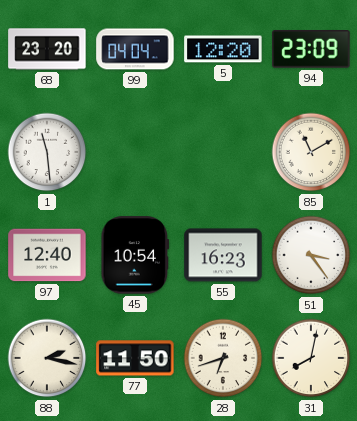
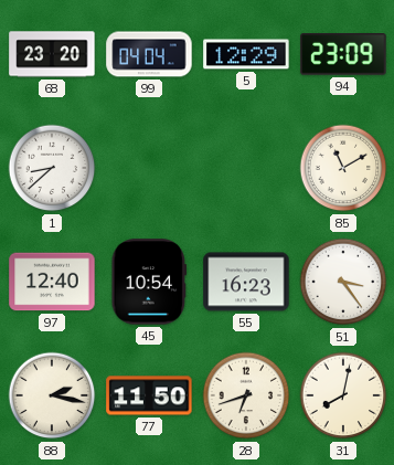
5: 12:20 -> 12:29
1: 11:29 -> 8:38
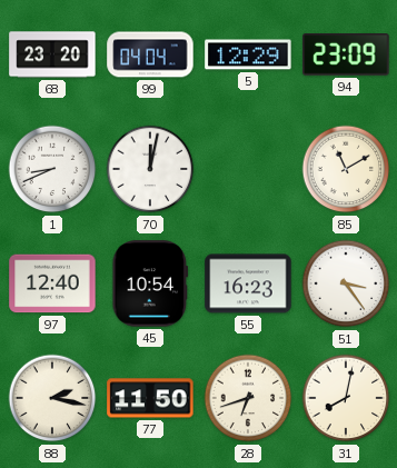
1: 8:38 -> 8:41
70: none -> 12:02
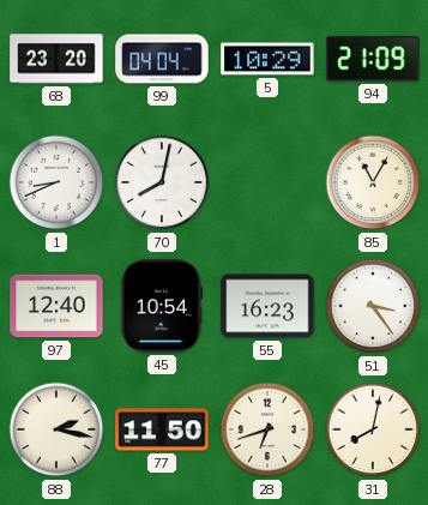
5: 12:29 -> 10:29
94: 23:09 -> 21:09
70: 12:02 -> 8:02
85: 11:10 -> 11:05
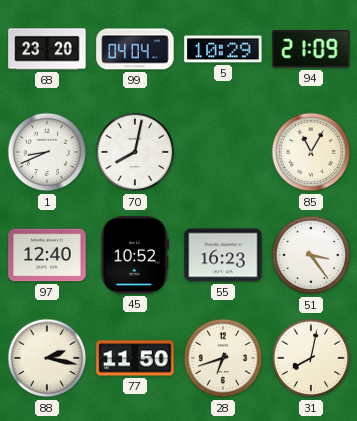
45: 10:54 -> 10:52
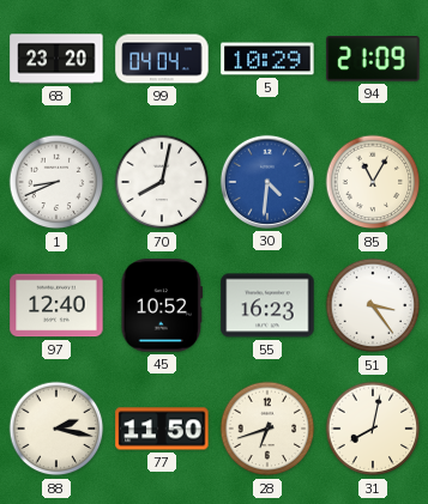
30: none -> 4:31
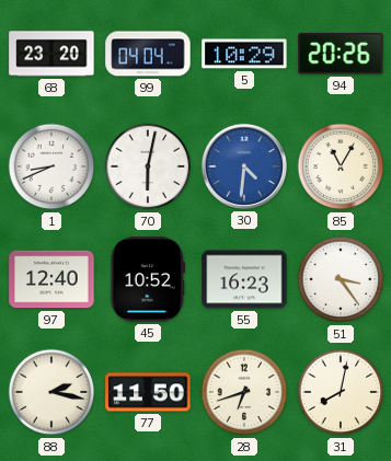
94: 21:09 -> 20:26
70: 8:02 -> 6:02
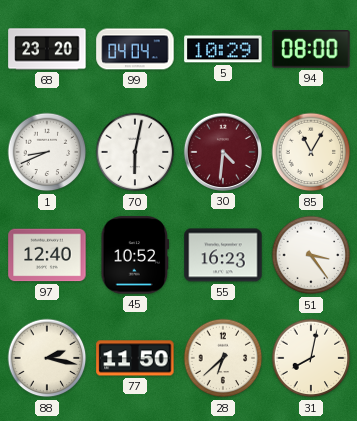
94: 20:26 -> 08:00
30 dial: blue -> burgundy
28: 6:42 -> 6:38
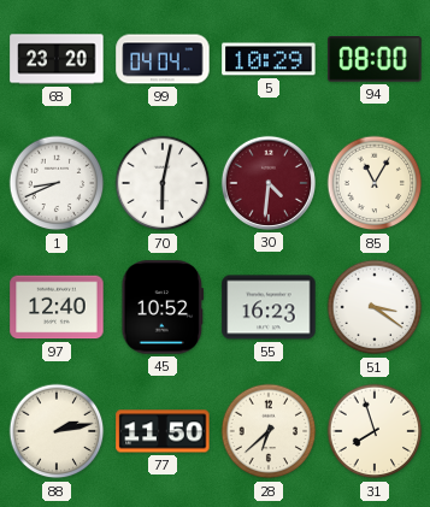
51: 3:24 -> 3:21
88: 2:17 -> 2:13
31: 8:02 -> 7:57
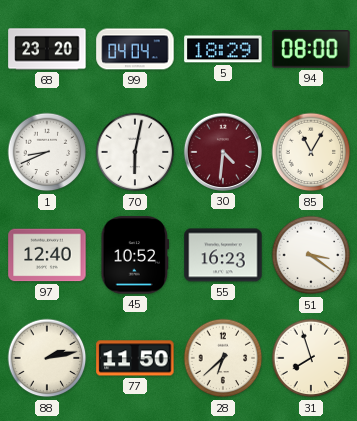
5: 10:29 -> 18:29
